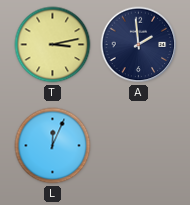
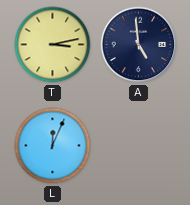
A: 1:59 -> 4:59
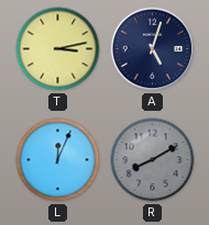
A: 4:59 -> 5:03
R: none -> 8:10
